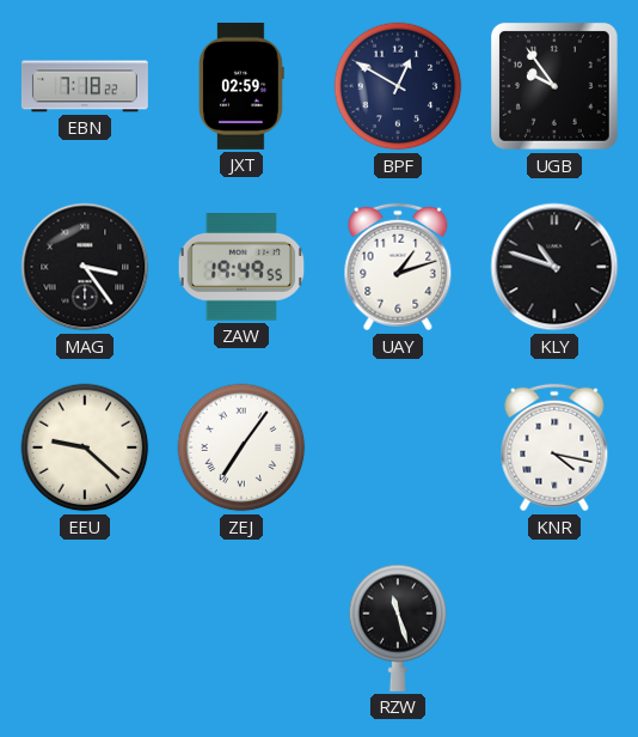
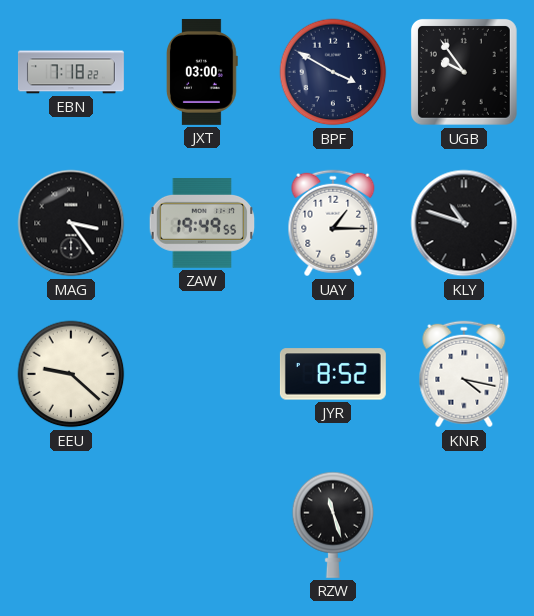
JXT: 02:59 -> 03:00
BPF: 12:50 -> 3:50
UAY: 1:12 -> 1:15
ZEJ: 7:06 -> none
JYR: none -> 8:52
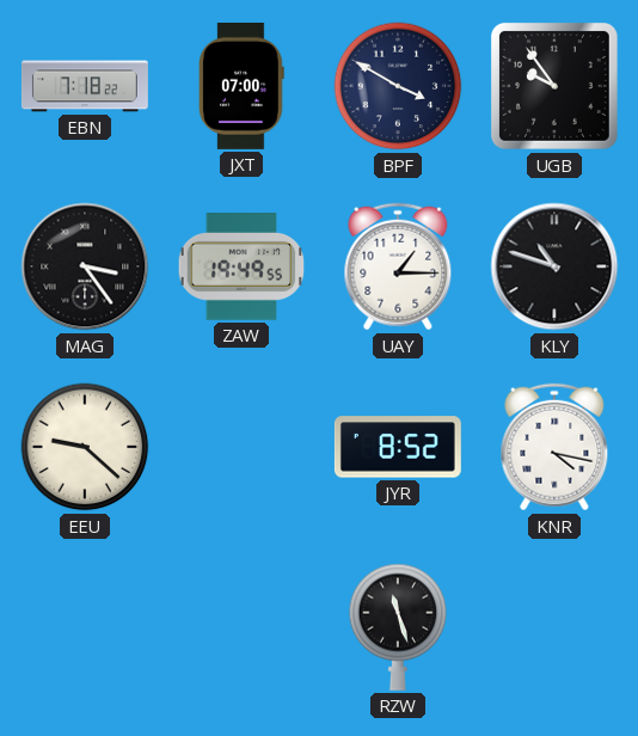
JXT: 03:00 -> 07:00
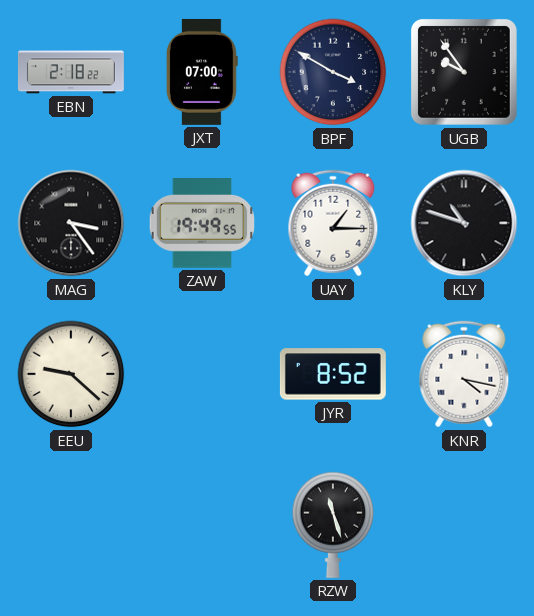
EBN: 7:18 -> 2:18
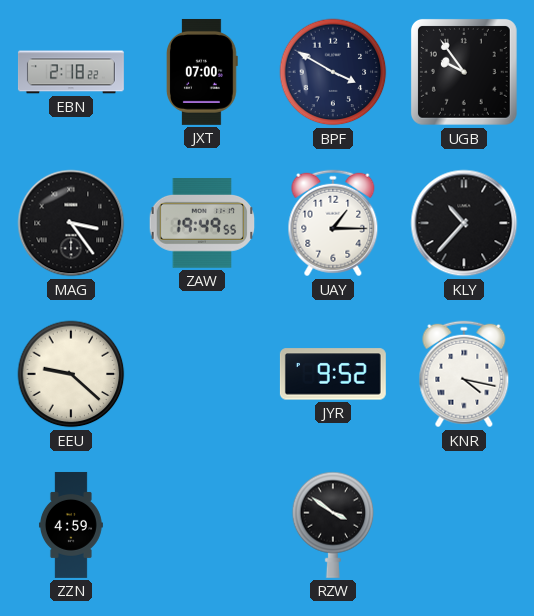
KLY: 10:48 -> 10:37
JYR: 8:52 -> 9:52
ZZN: none -> 4:59
RZW: 11:27 -> 3:51
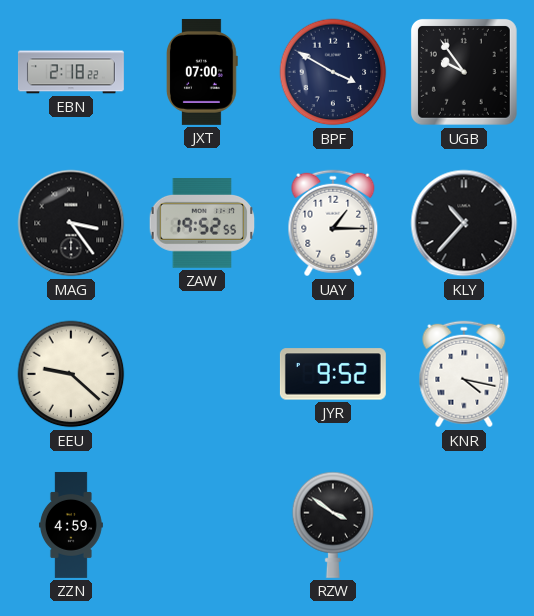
ZAW: 19:49 -> 19:52
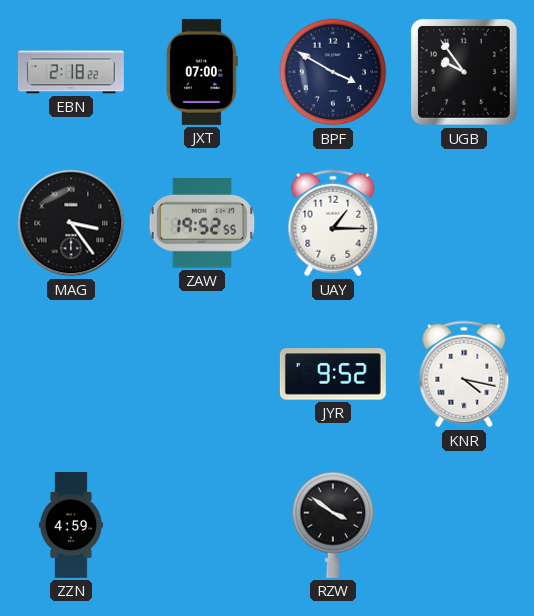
KLY: 10:37 -> none
EEU: 9:22 -> none
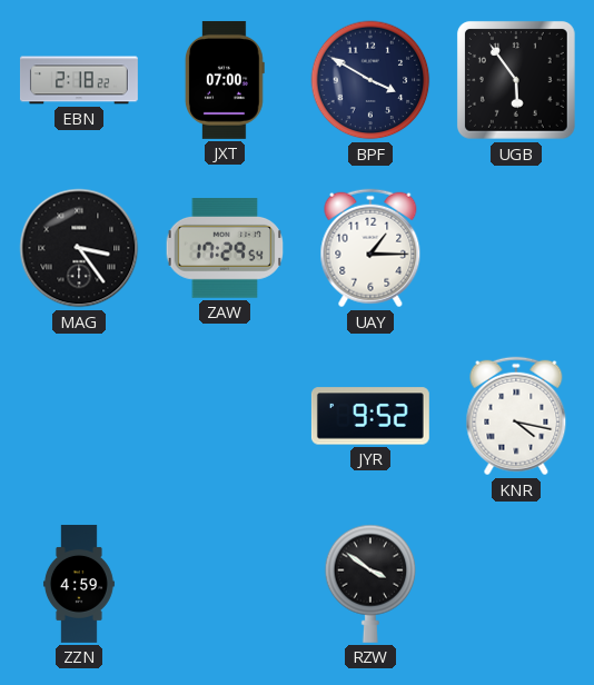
UGB: 9:54 -> 5:54
ZAW: 19:52 -> 17:29
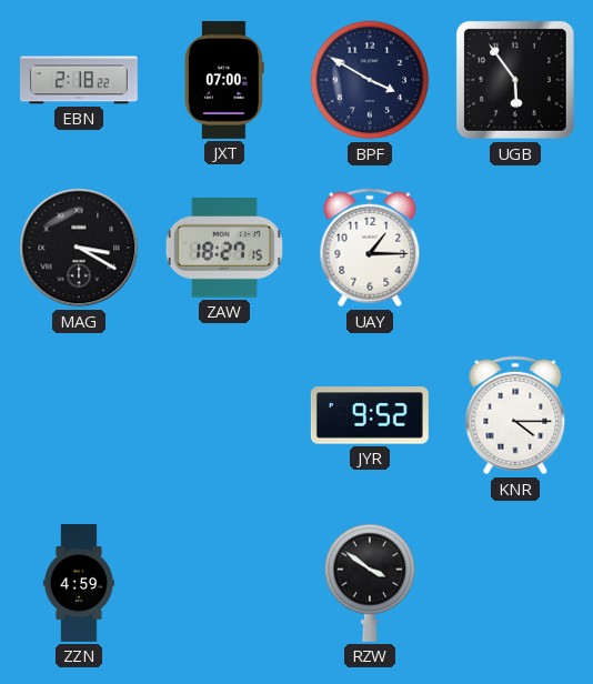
MAG: 3:24 -> 3:20
ZAW: 17:29 -> 18:27
KNR: 4:17 -> 4:15
